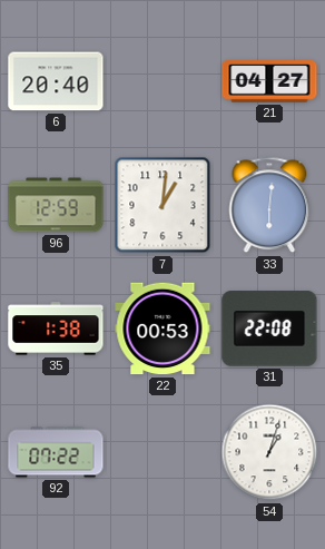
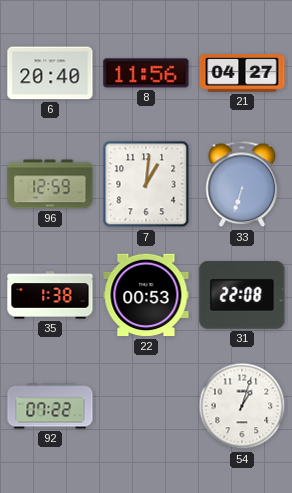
8: none -> 11:56
33: 6:01 -> 6:33
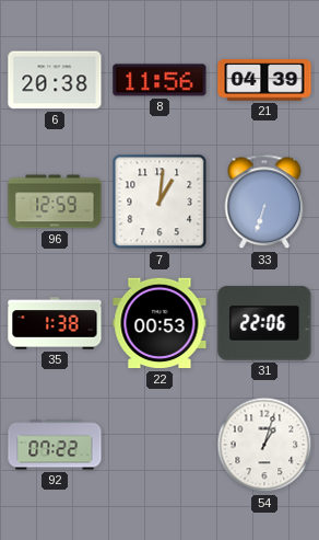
6: 20:40 -> 20:38
21: 04:27 -> 04:39
31: 22:08 -> 22:06
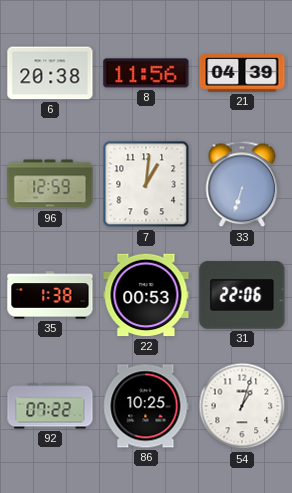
86: none -> 10:25
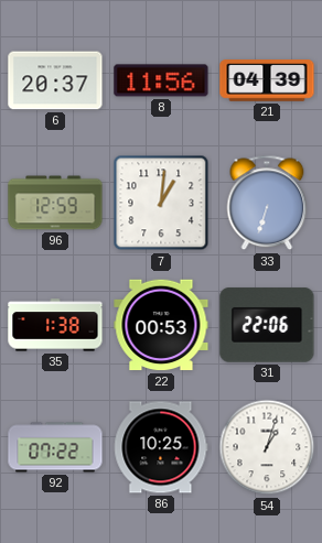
6: 20:38 -> 20:37
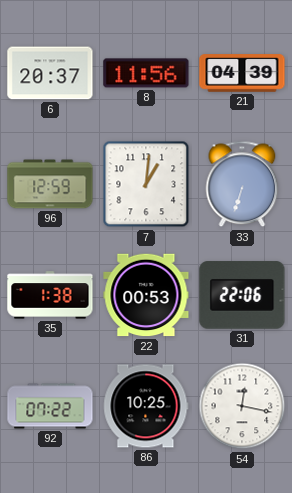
54: 1:03 -> 12:17
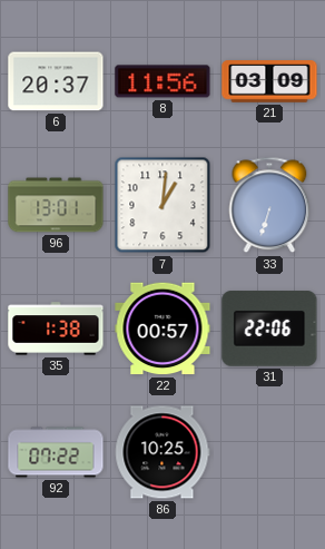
21: 04:39 -> 03:09
96: 12:59 -> 13:01
22: 00:53 -> 00:57
54: 12:17 -> none
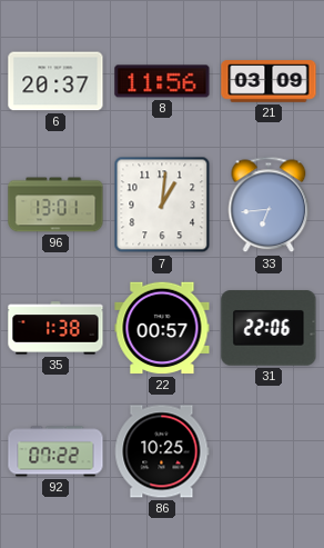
33: 6:33 -> 6:44
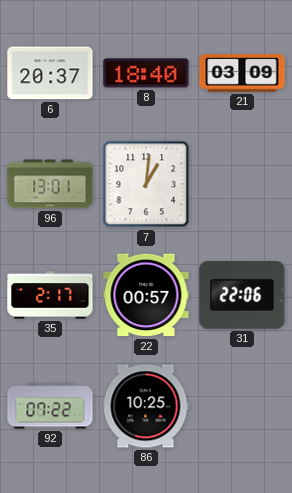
8: 11:56 -> 18:40
33: 6:44 -> none
35: 1:38 -> 2:17
